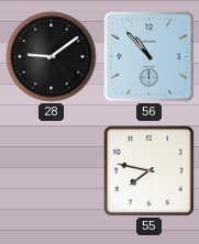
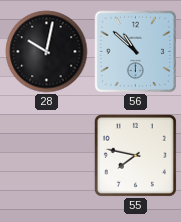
28: 9:09 -> 10:02
56: 10:53 -> 10:52
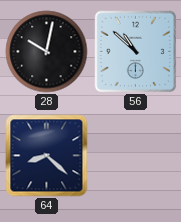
64: none -> 8:22
55: 7:47 -> none
